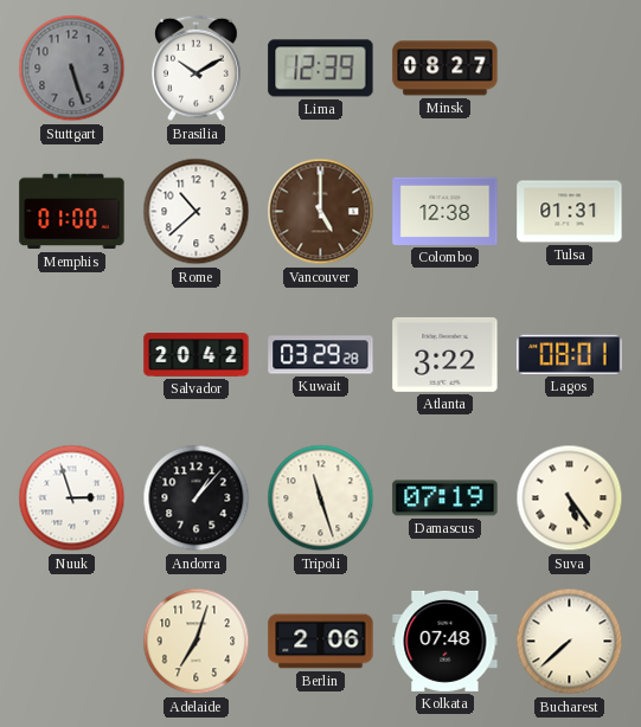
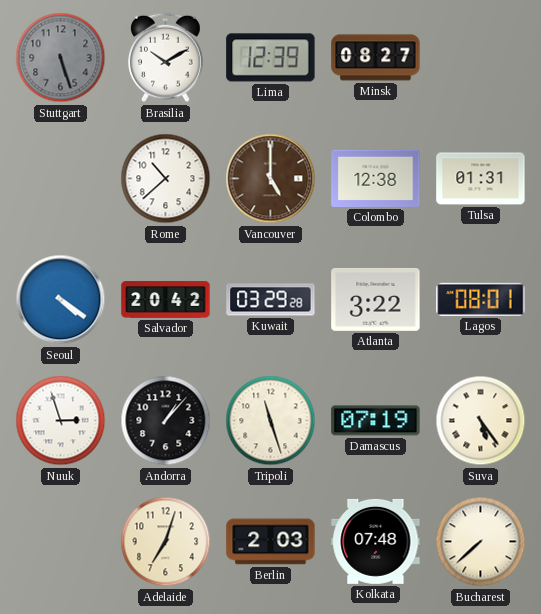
Memphis: 01:00 -> none
Seoul: none -> 4:21
Berlin: 2:06 -> 2:03
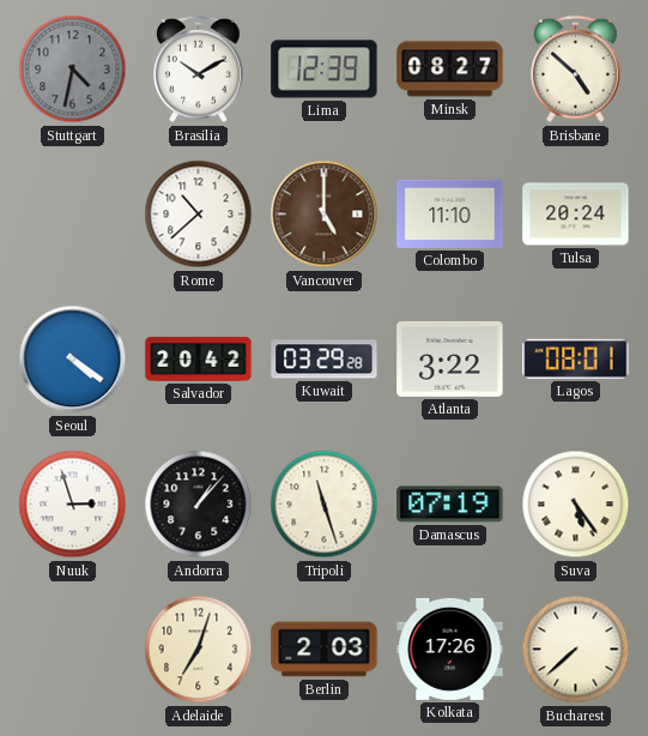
Stuttgart: 5:27 -> 4:32
Brisbane: none -> 4:52
Colombo: 12:38 -> 11:10
Tulsa: 01:31 -> 20:24
Kolkata: 07:48 -> 17:26
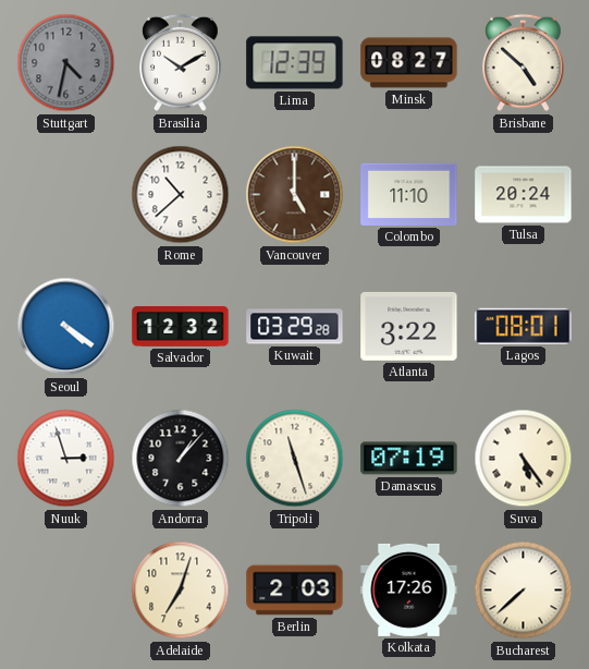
Salvador: 20:42 -> 12:32
